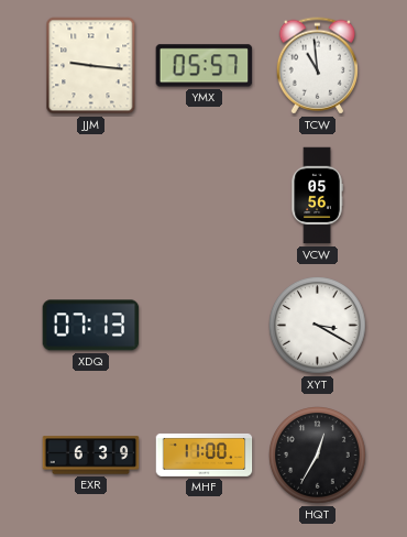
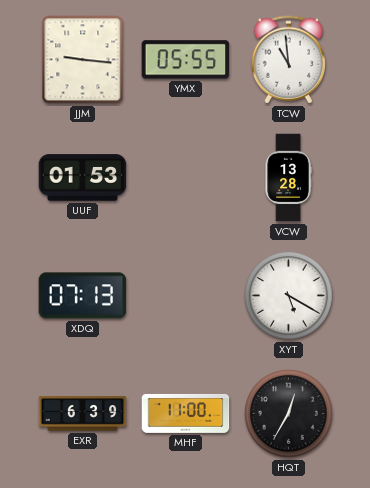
YMX: 05:57 -> 05:55
UUF: none -> 01:53
VCW: 05:56 -> 13:28
XYT: 3:20 -> 5:20
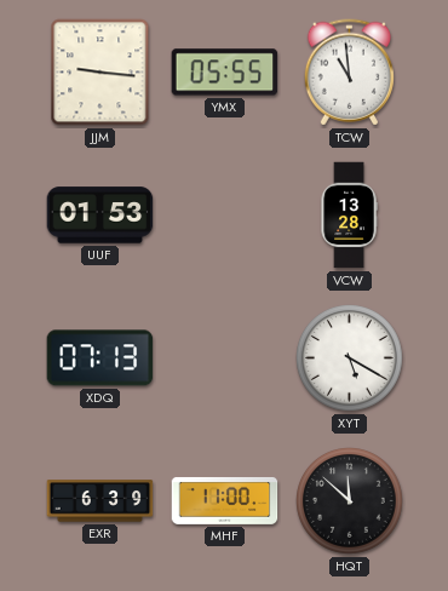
HQT: 12:35 -> 11:52
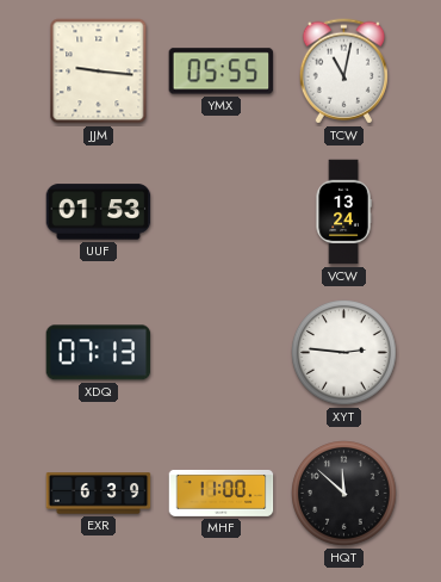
TCW: 10:59 -> 11:02
VCW: 13:28 -> 13:24
XYT: 5:20 -> 2:46
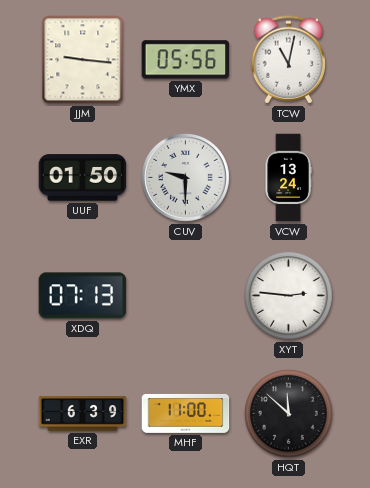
YMX: 05:55 -> 05:56
UUF: 01:53 -> 01:50
CUV: none -> 9:30
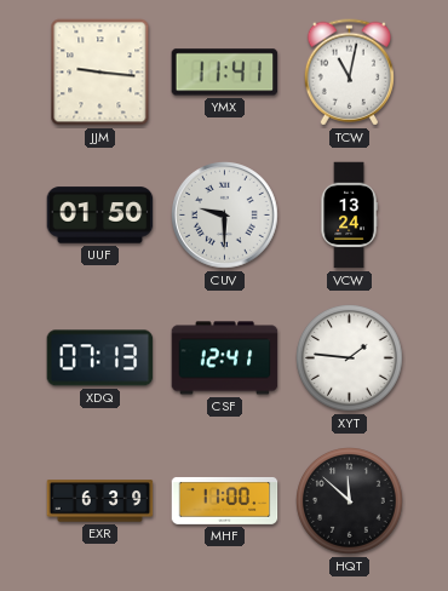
YMX: 05:56 -> 11:41
CSF: none -> 12:41
XYT: 2:46 -> 1:46
